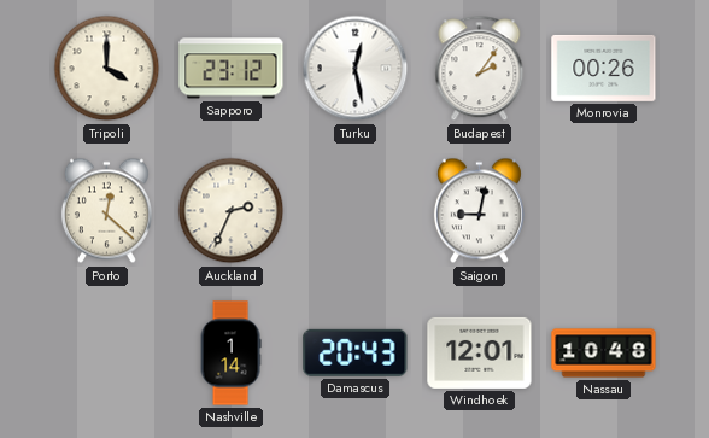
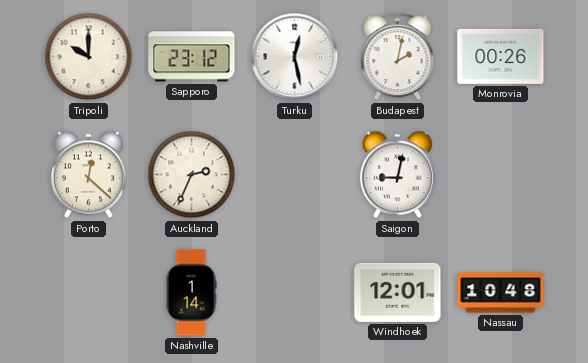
Tripoli: 4:00 -> 10:00
Budapest: 2:06 -> 2:02
Damascus: 20:43 -> none
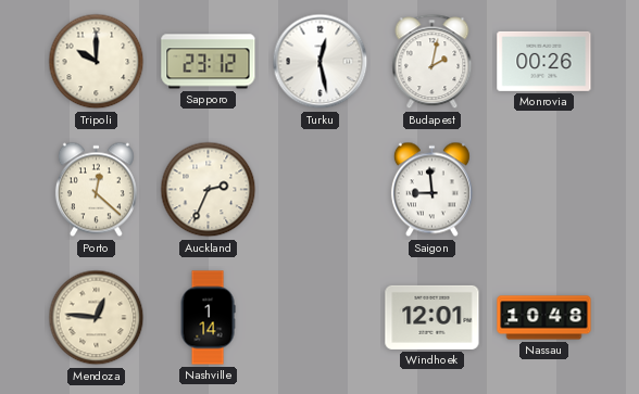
Saigon: 9:02 -> 8:59
Mendoza: none -> 12:46
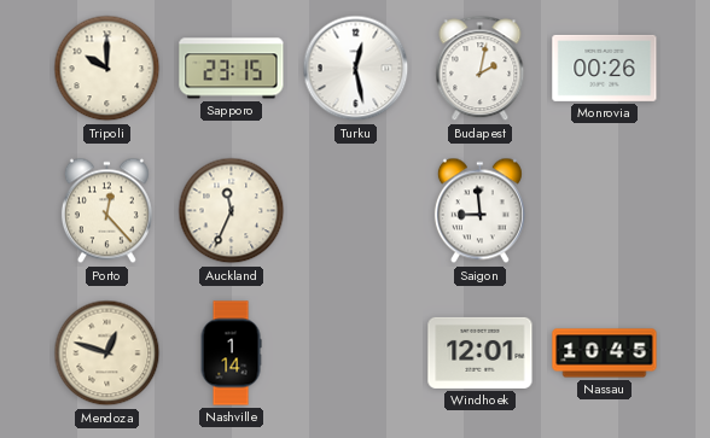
Sapporo: 23:12 -> 23:15
Porto: 12:22 -> 12:23
Auckland: 2:34 -> 11:34
Mendoza: 12:46 -> 12:48
Nassau: 10:48 -> 10:45
